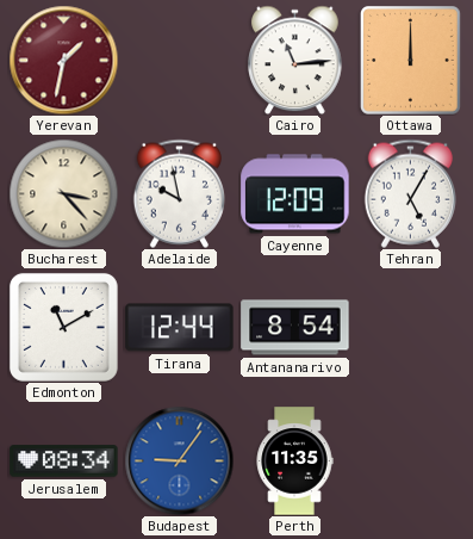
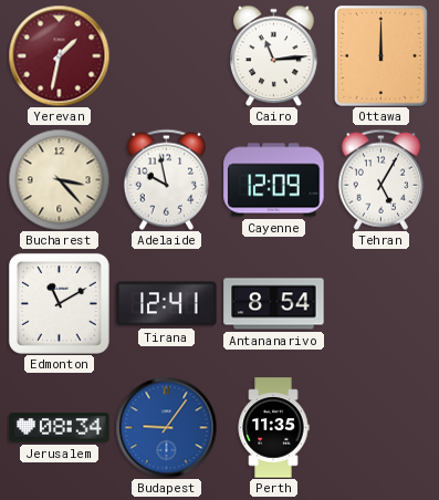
Tirana: 12:44 -> 12:41
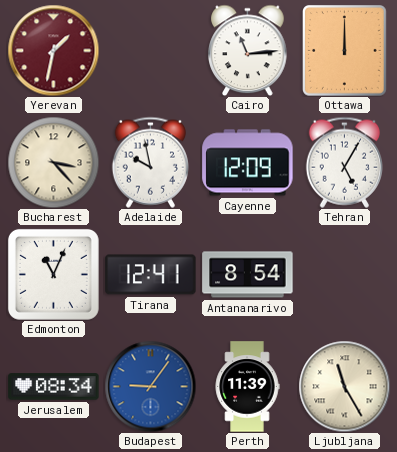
Edmonton: 11:10 -> 11:04
Perth: 11:35 -> 11:39
Ljubljana: none -> 11:25
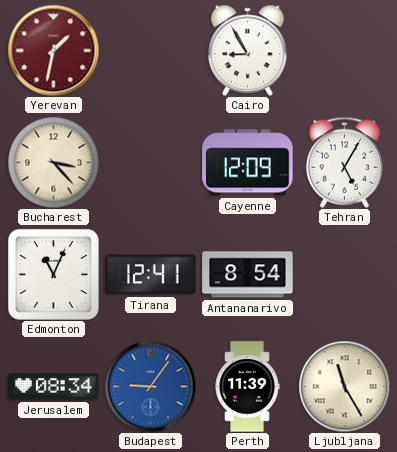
Cairo: 11:14 -> 8:55
Ottawa: 12:00 -> none
Adelaide: 9:58 -> none
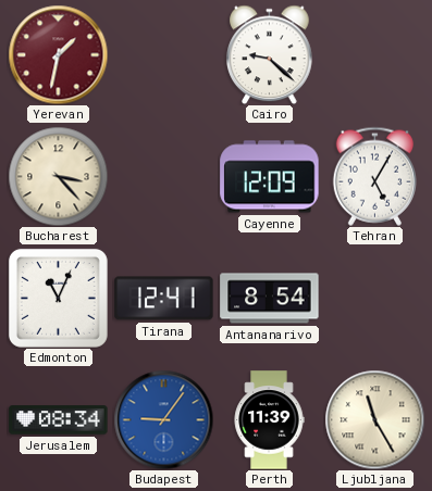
Cairo: 8:55 -> 9:22
